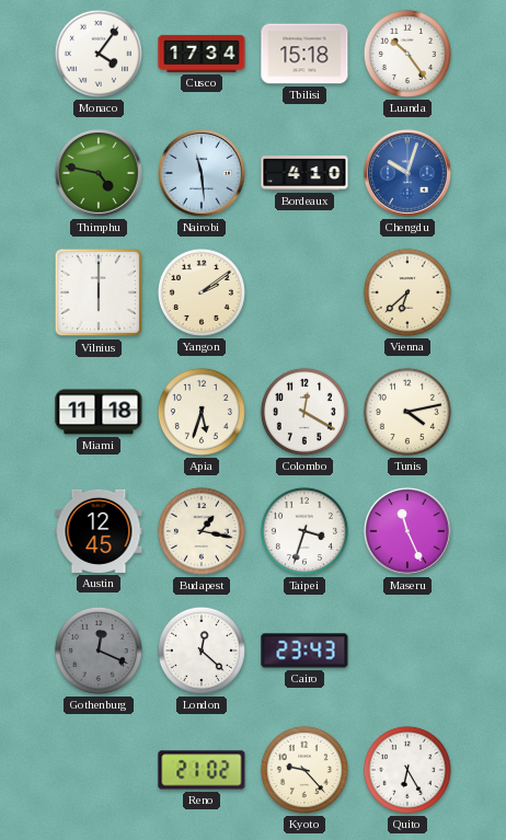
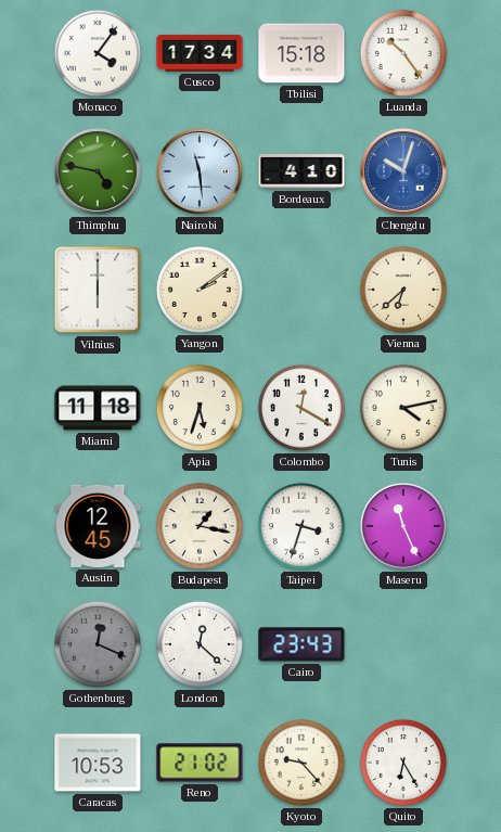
Caracas: none -> 10:53
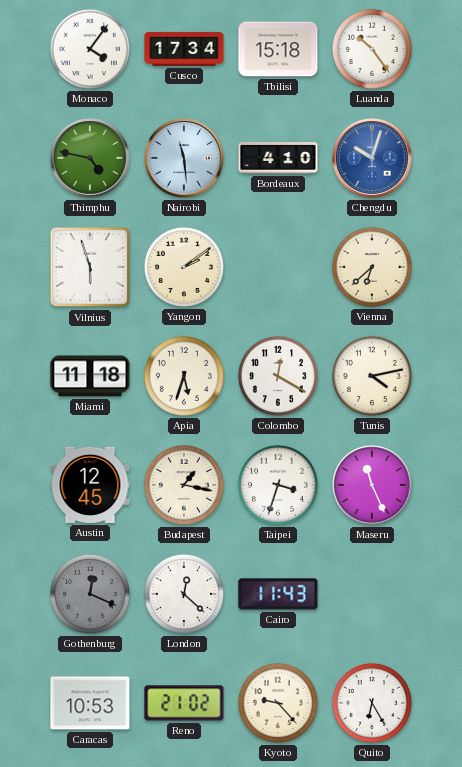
Vilnius: 6:00 -> 5:57
Cairo: 23:43 -> 11:43
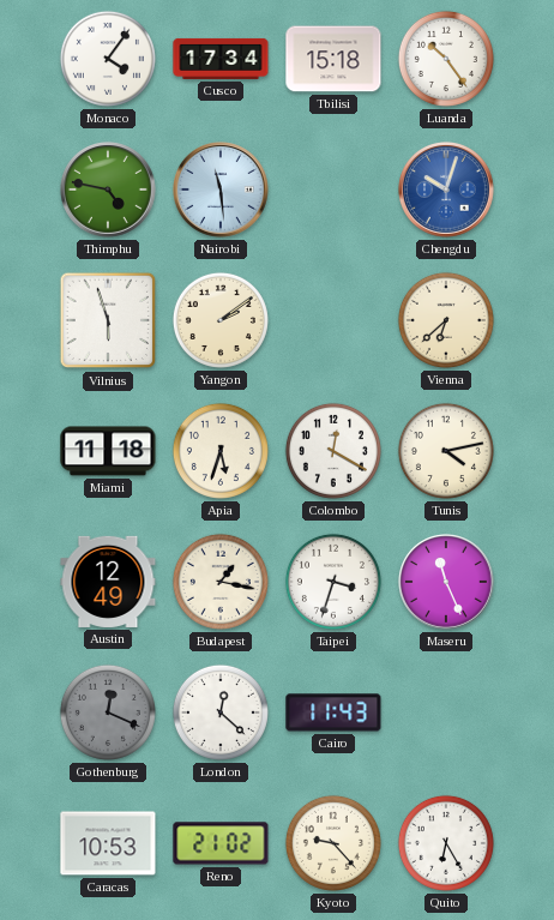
Bordeaux: 4:10 -> none
Austin: 12:45 -> 12:49
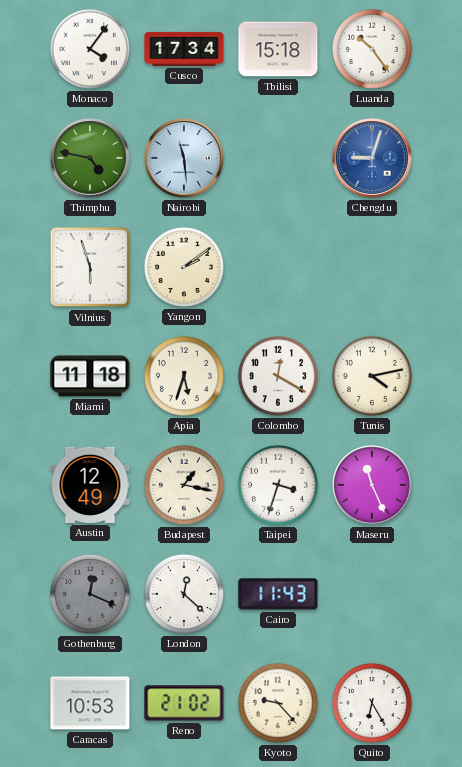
Chengdu: 10:03 -> 9:03
Vienna: 6:38 -> none
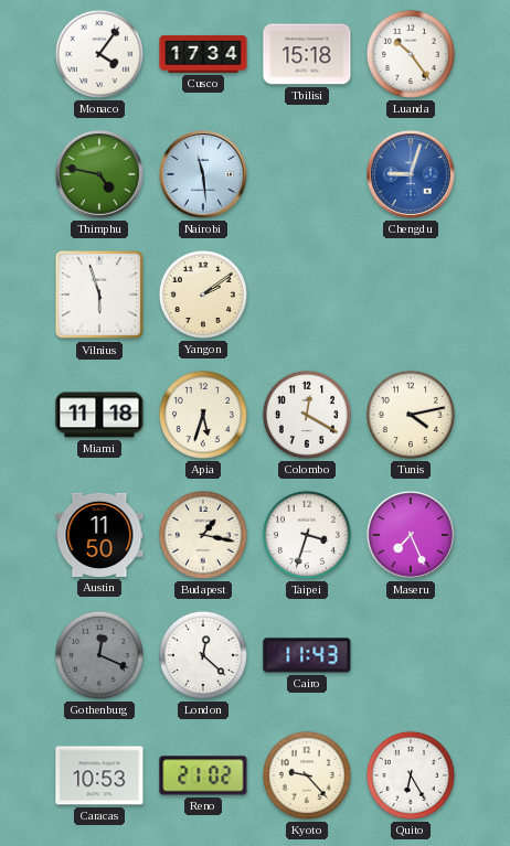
Austin: 12:49 -> 11:50
Maseru: 11:26 -> 7:26
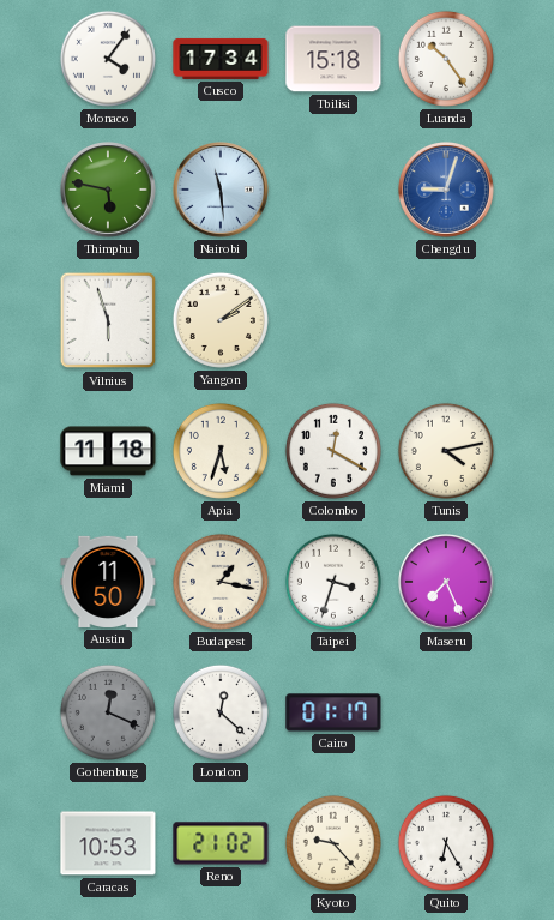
Thimphu: 4:47 -> 5:47
Cairo: 11:43 -> 01:17
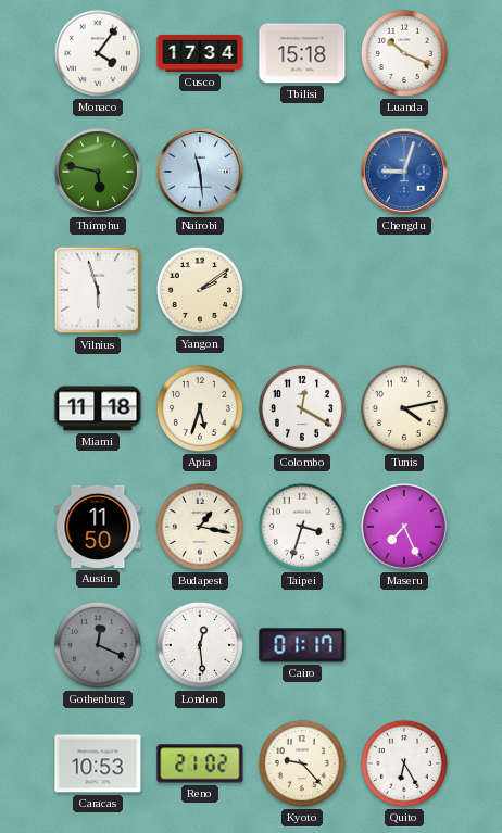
Luanda: 10:24 -> 10:19
London: 12:22 -> 12:29
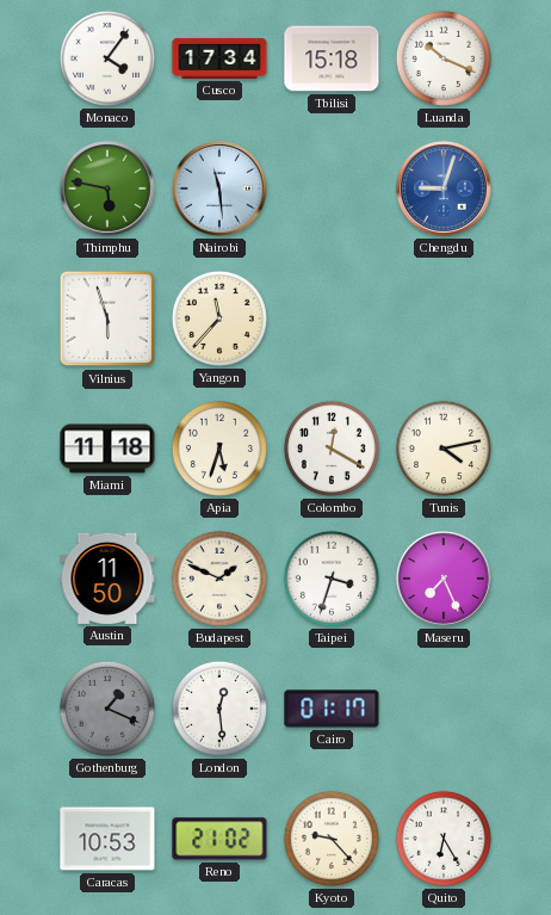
Yangon: 2:09 -> 11:37
Budapest: 1:17 -> 1:49
Gothenburg: 12:19 -> 1:19
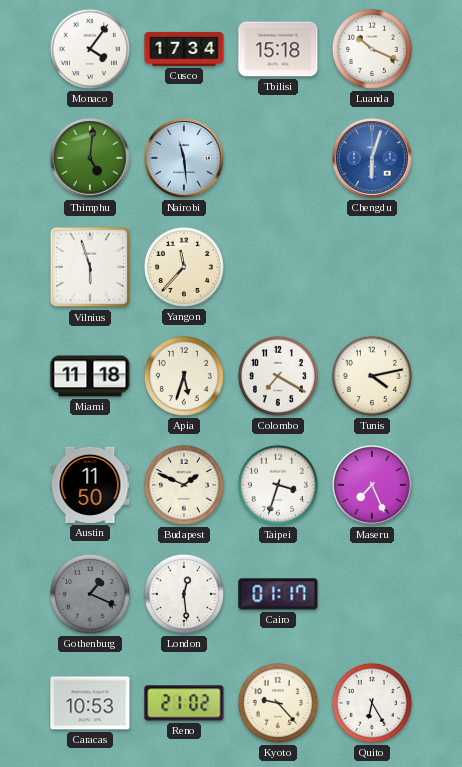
Thimphu: 5:47 -> 5:01
Chengdu: 9:03 -> 6:03
Colombo: 12:20 -> 7:20
